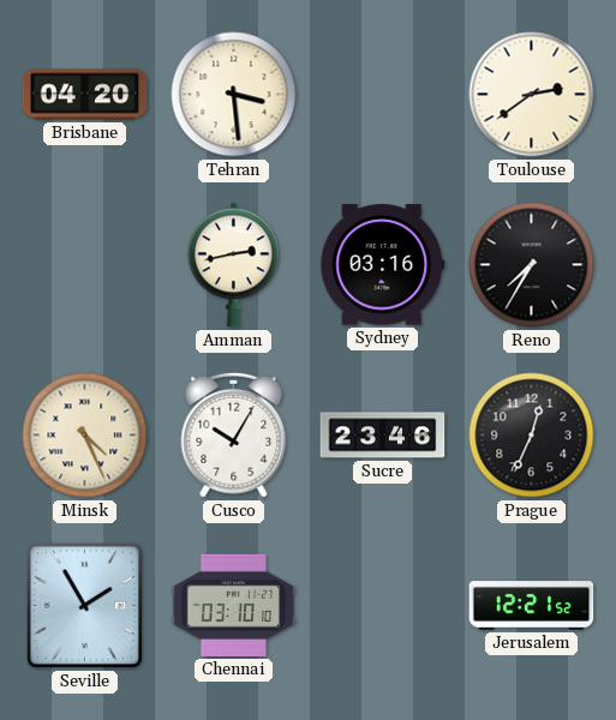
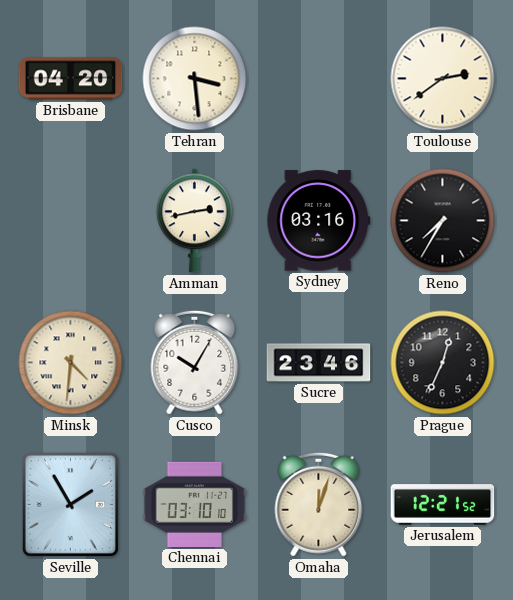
Minsk: 4:26 -> 4:31
Omaha: none -> 12:03
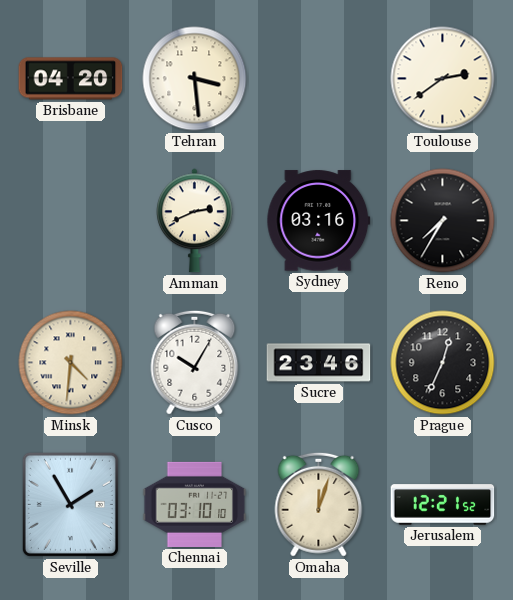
Amman: 2:43 -> 2:41
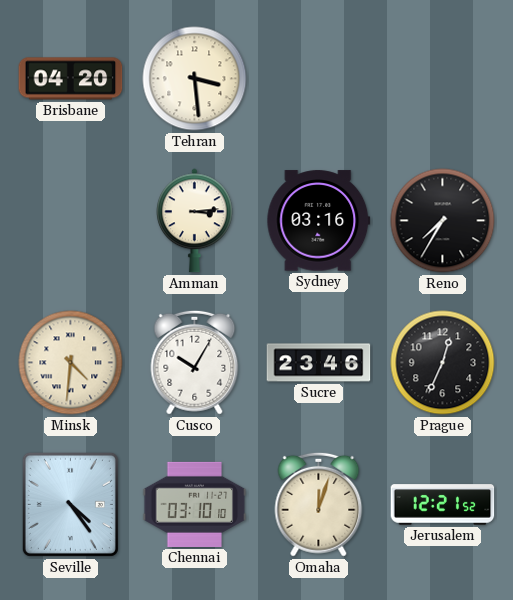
Toulouse: 2:39 -> none
Amman: 2:41 -> 3:14
Seville: 1:55 -> 4:24
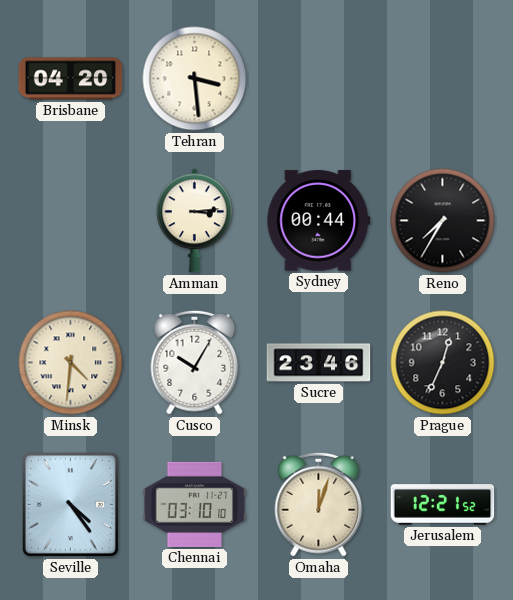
Sydney: 03:16 -> 00:44
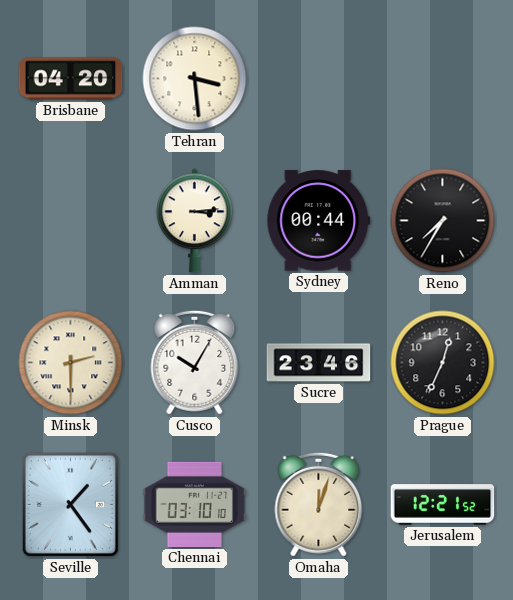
Minsk: 4:31 -> 2:30
Seville: 4:24 -> 1:24
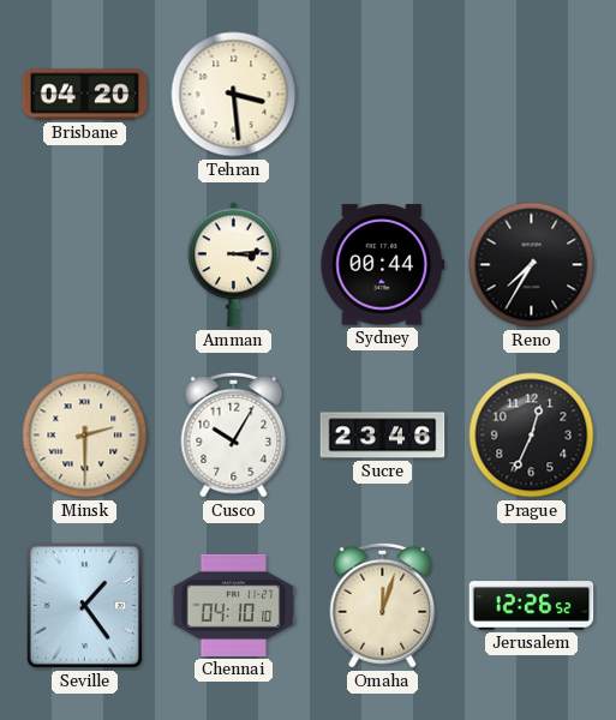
Chennai: 03:10 -> 04:10
Jerusalem: 12:21 -> 12:26
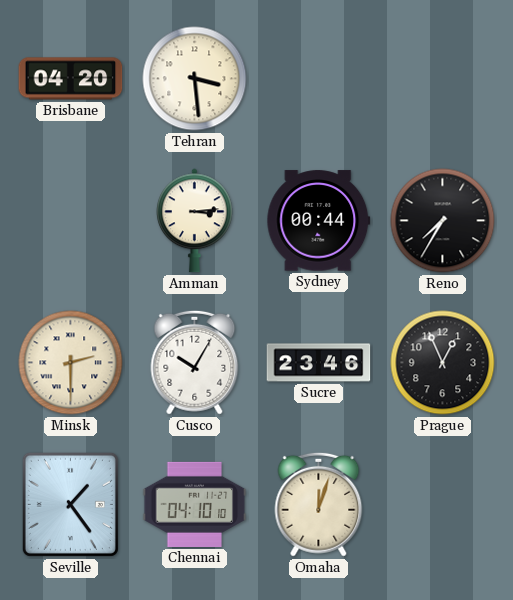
Prague: 12:34 -> 12:56
Jerusalem: 12:26 -> none
